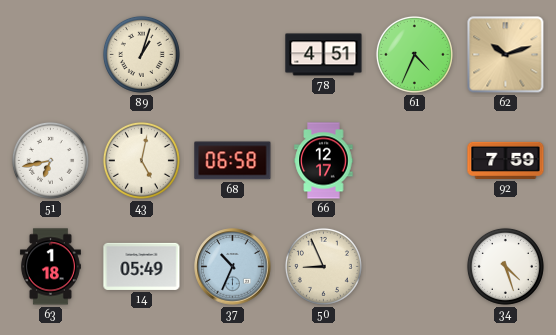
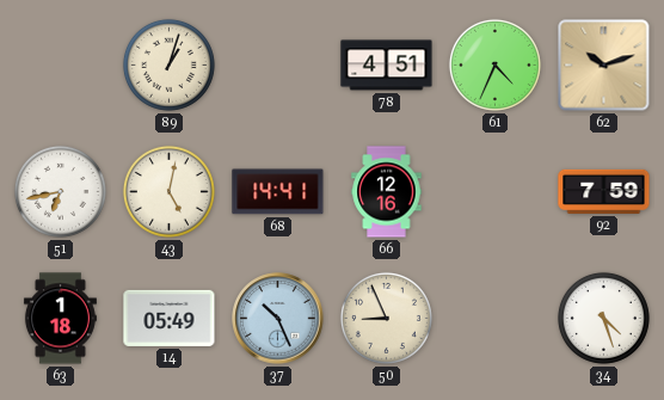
68: 06:58 -> 14:41
66: 12:17 -> 12:16
37: 10:34 -> 10:26
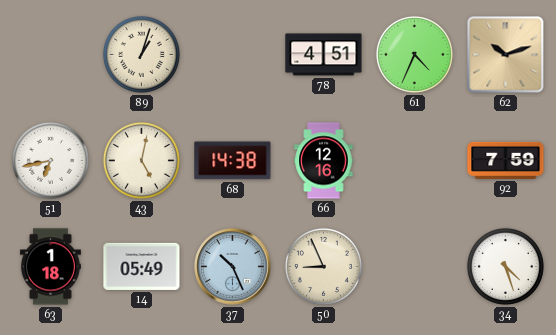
68: 14:41 -> 14:38
